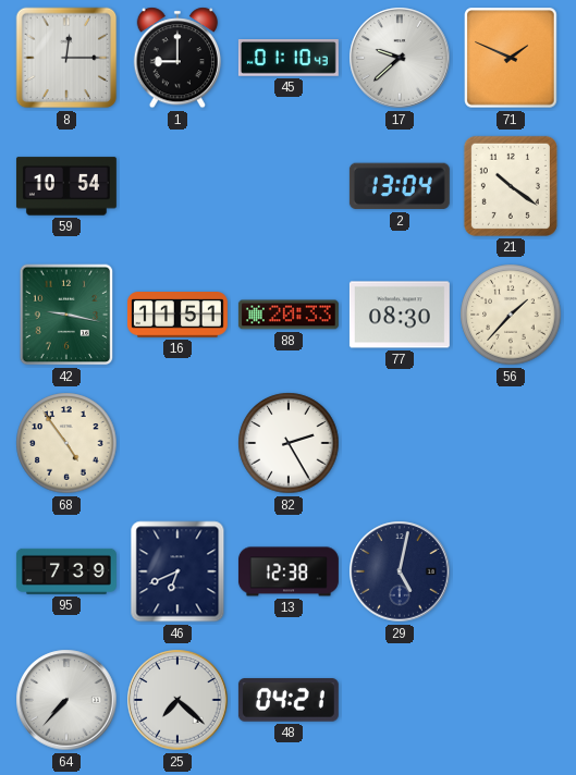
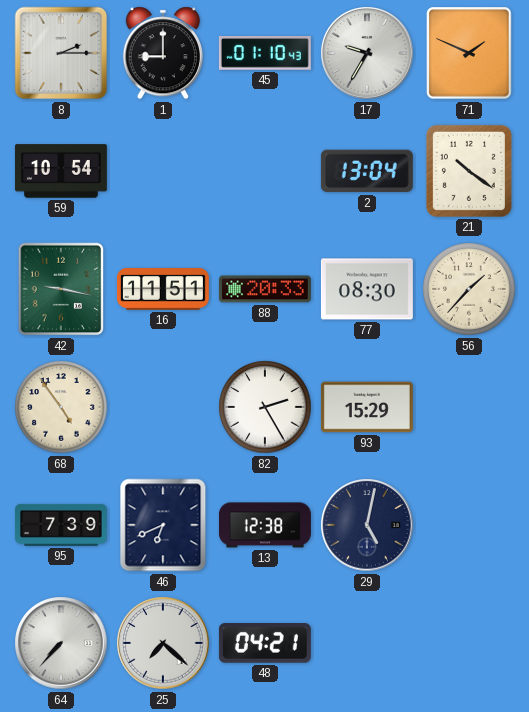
8: 12:15 -> 2:15
17: 9:38 -> 9:35
93: none -> 15:29
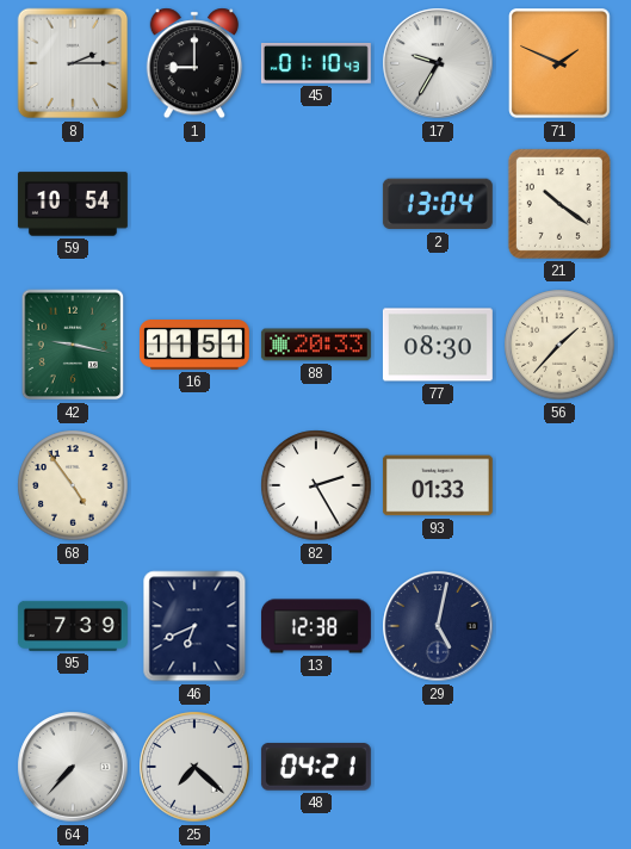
93: 15:29 -> 01:33
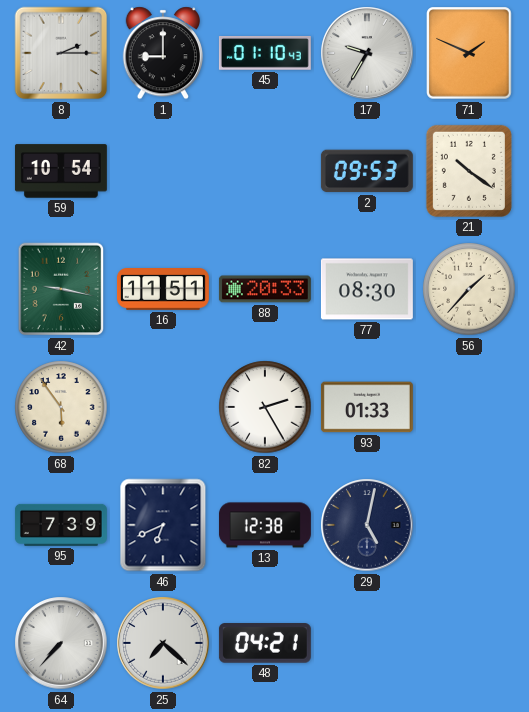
2: 13:04 -> 09:53
68: 4:54 -> 5:54
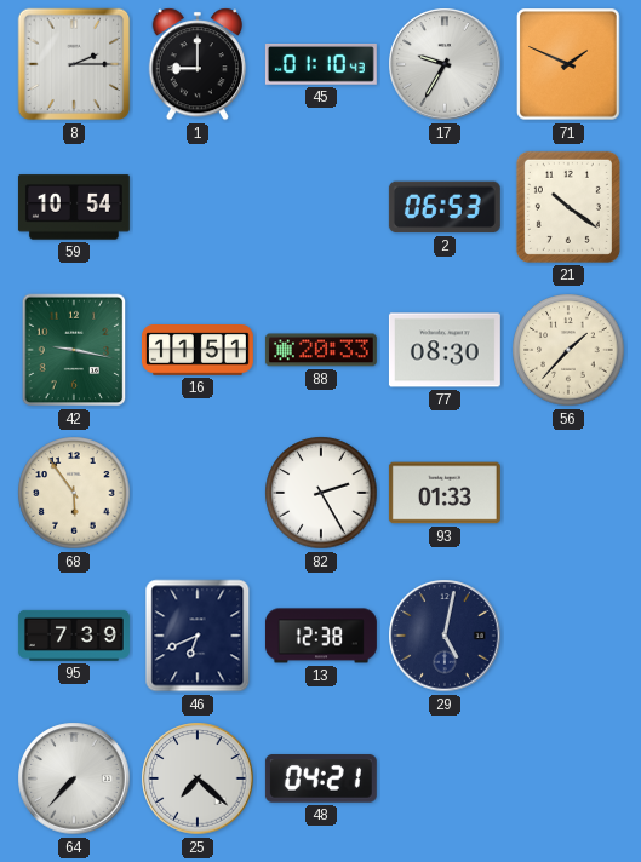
2: 09:53 -> 06:53
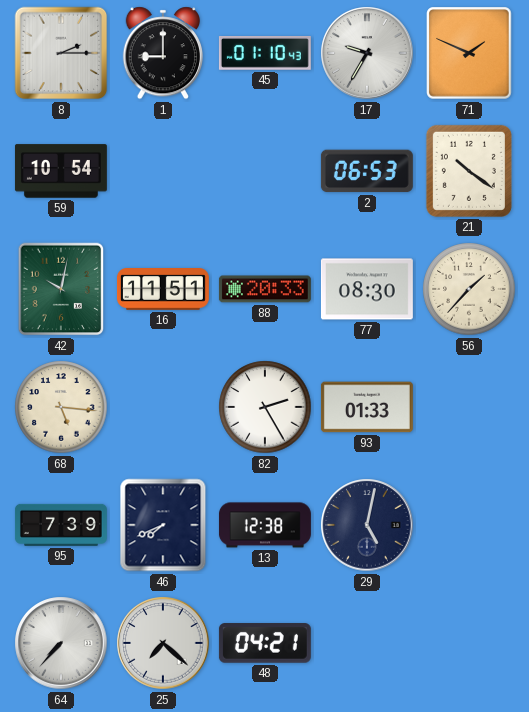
42: 9:17 -> 10:02
68: 5:54 -> 5:16
46: 6:41 -> 7:41
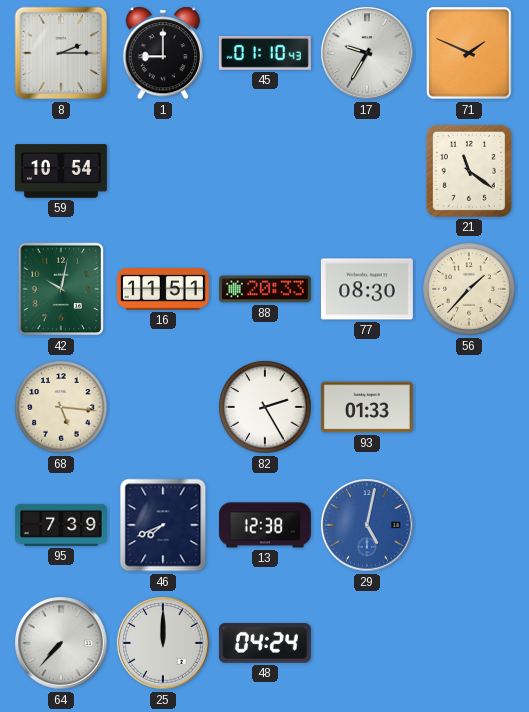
2: 06:53 -> none
21: 10:21 -> 11:21
29 dial: navy -> blue
25: 7:22 -> 12:00
48: 04:21 -> 04:24
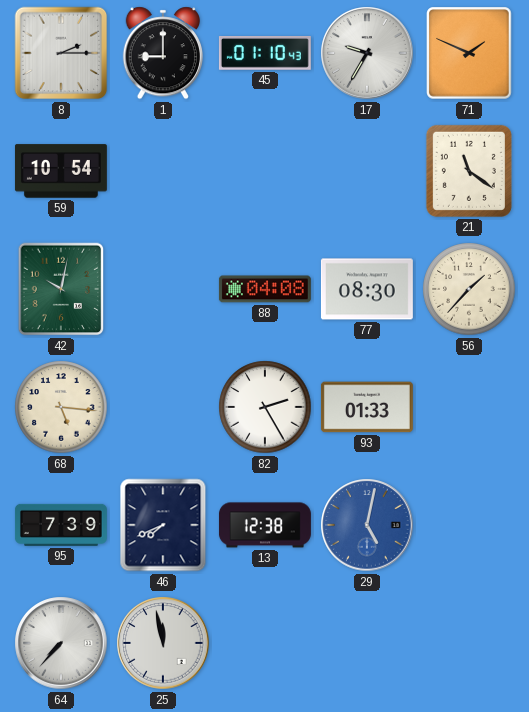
16: 11:51 -> none
88: 20:33 -> 04:08
25: 12:00 -> 11:58
48: 04:24 -> none
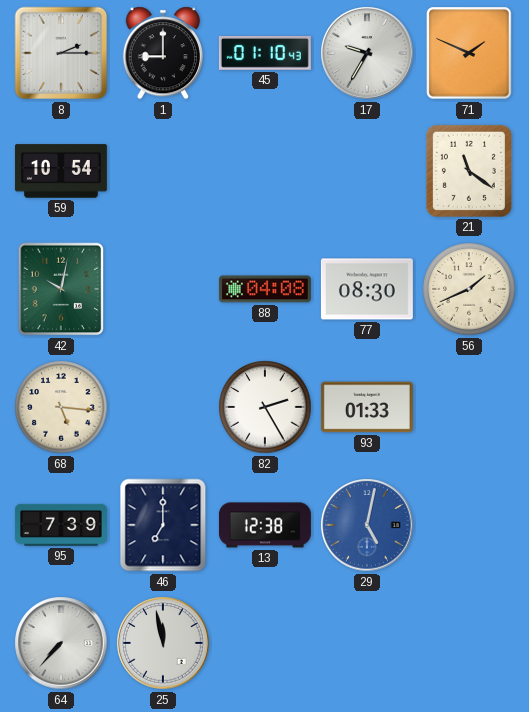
56: 1:37 -> 1:41
46: 7:41 -> 7:00
